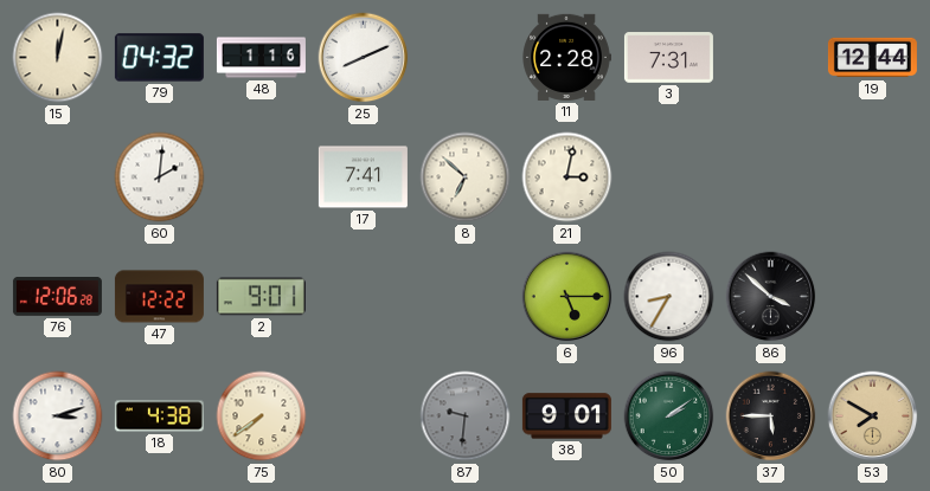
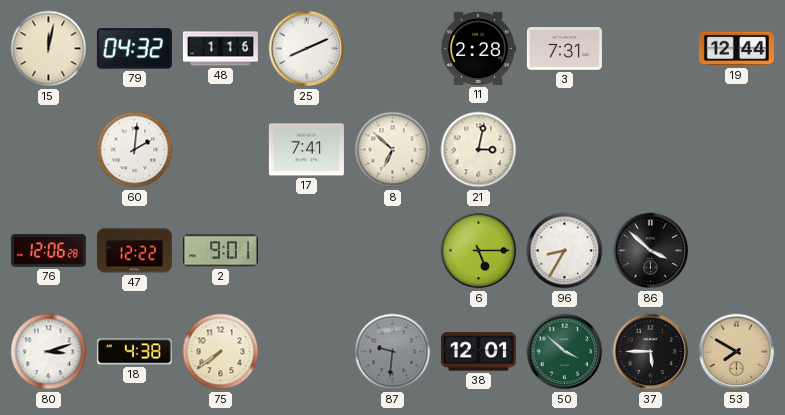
38: 9:01 -> 12:01
50: 2:09 -> 3:52
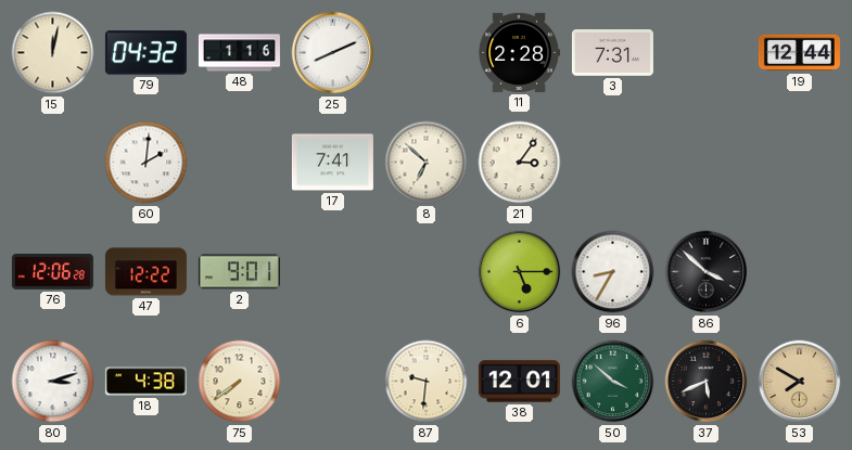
21: 3:02 -> 3:06
87 dial: grey -> cream
37: 5:45 -> 5:41
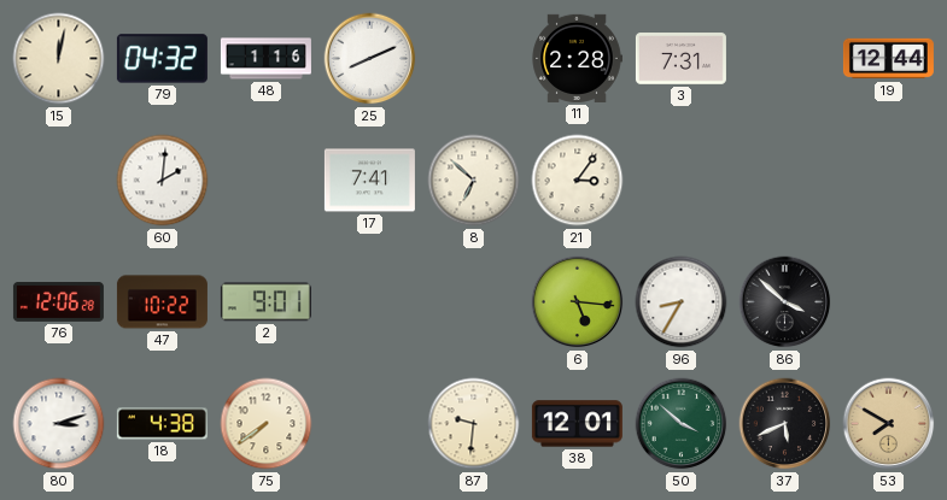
47: 12:22 -> 10:22
6: 5:15 -> 5:16
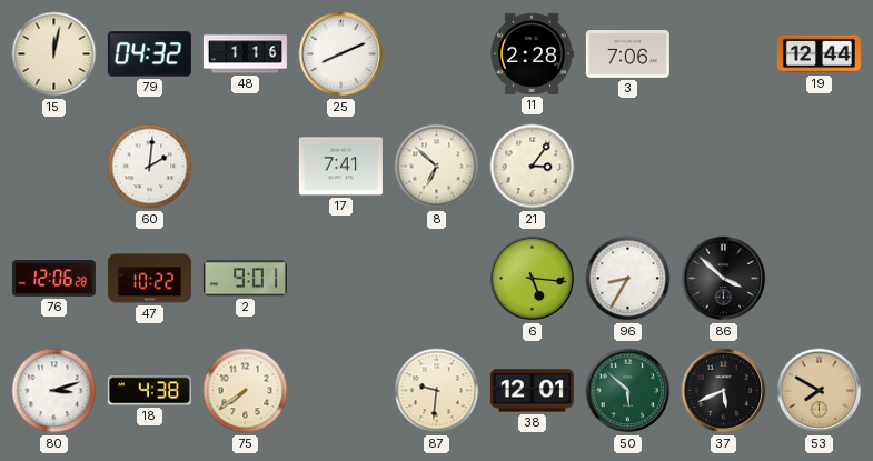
3: 7:31 -> 7:06
50: 3:52 -> 5:52
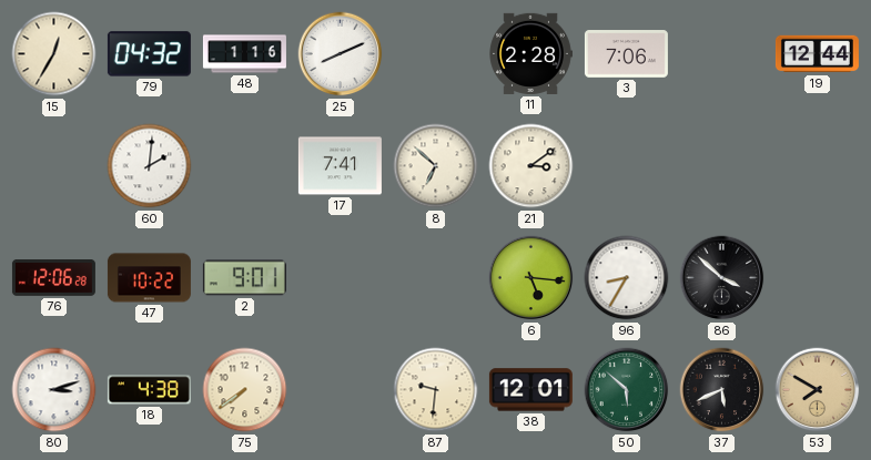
15: 12:02 -> 12:35
21: 3:06 -> 3:09
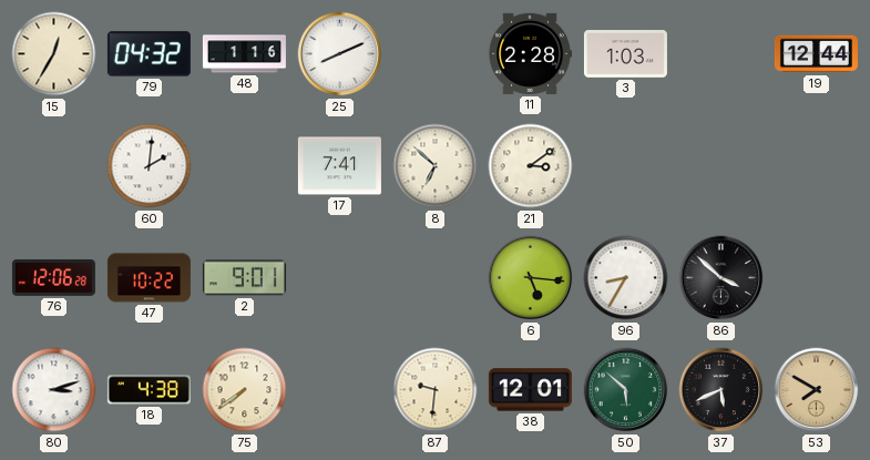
3: 7:06 -> 1:03
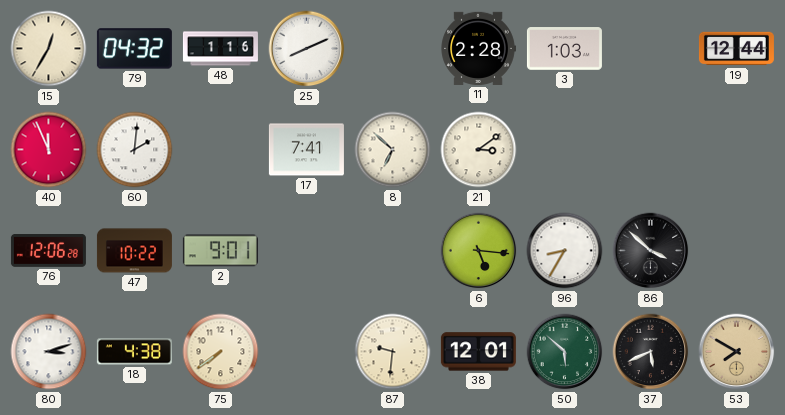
40: none -> 11:56
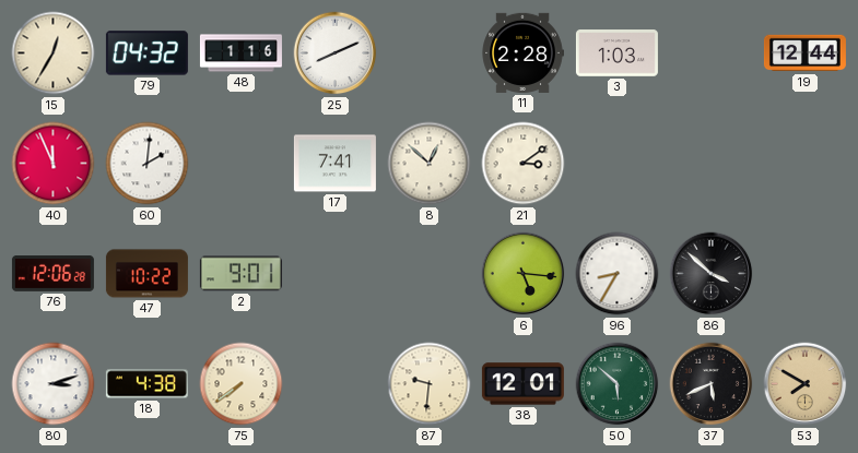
8: 6:52 -> 12:52
